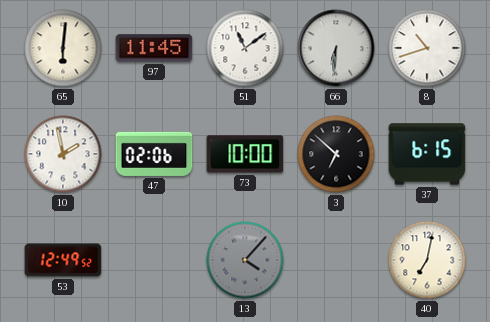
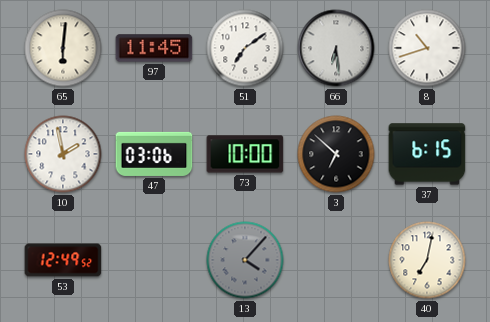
51: 11:09 -> 7:09
66: 6:31 -> 6:29
47: 02:06 -> 03:06
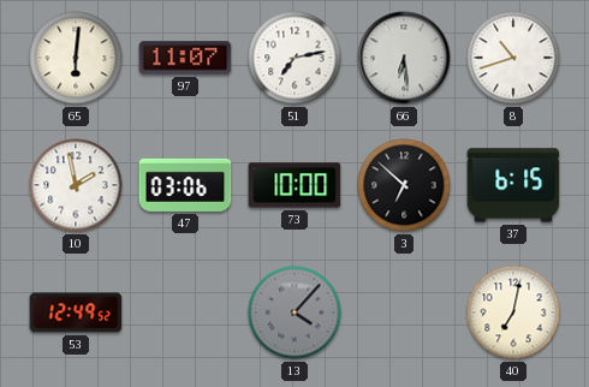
97: 11:45 -> 11:07
51: 7:09 -> 7:13
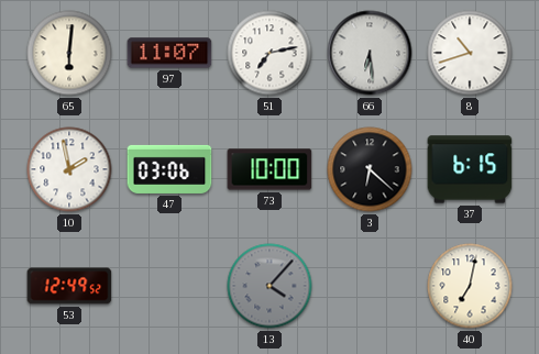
3: 6:52 -> 6:22
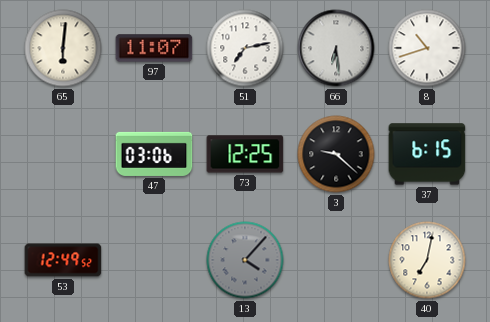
10: 1:58 -> none
73: 10:00 -> 12:25
3: 6:22 -> 9:22
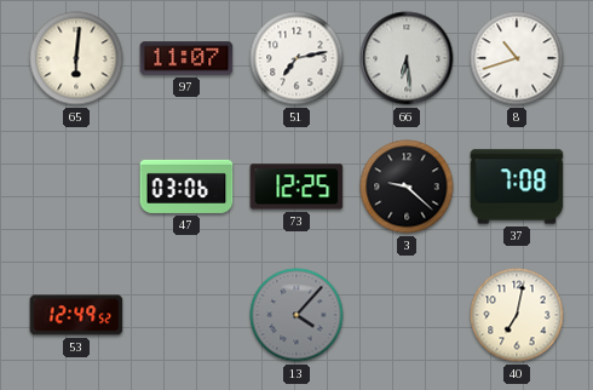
37: 6:15 -> 7:08
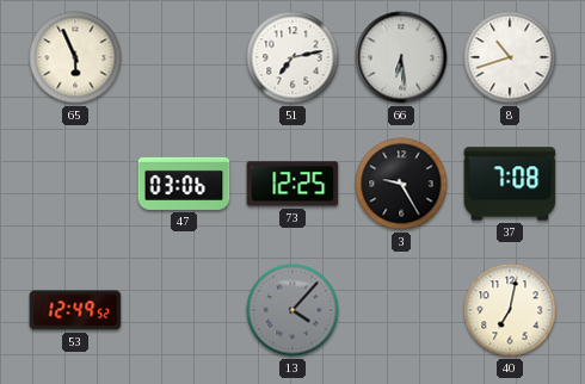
65: 6:01 -> 5:56
97: 11:07 -> none
3: 9:22 -> 9:25
